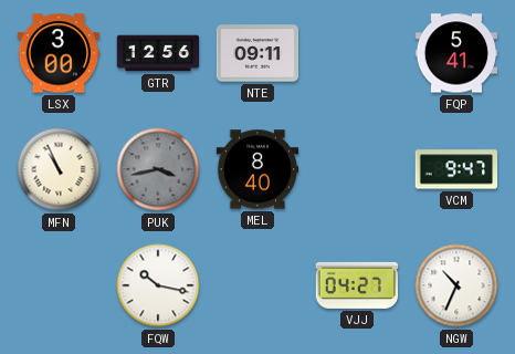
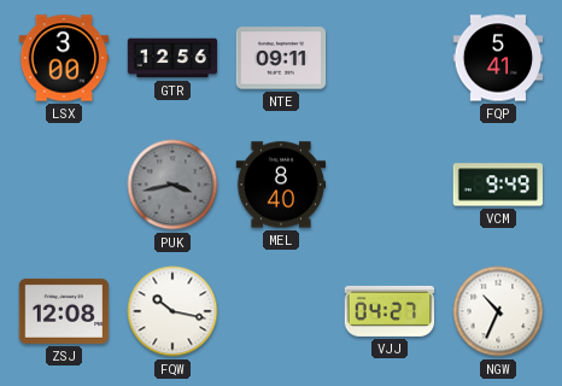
MFN: 10:56 -> none
VCM: 9:47 -> 9:49
ZSJ: none -> 12:08
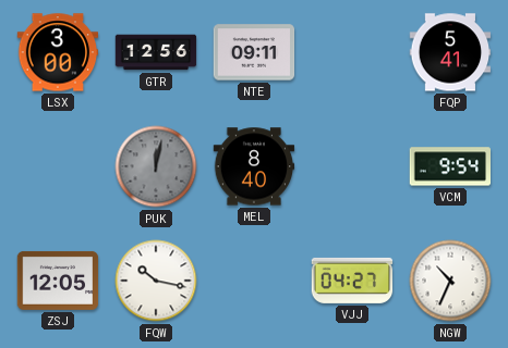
PUK: 3:43 -> 12:02
VCM: 9:49 -> 9:54
ZSJ: 12:08 -> 12:05
